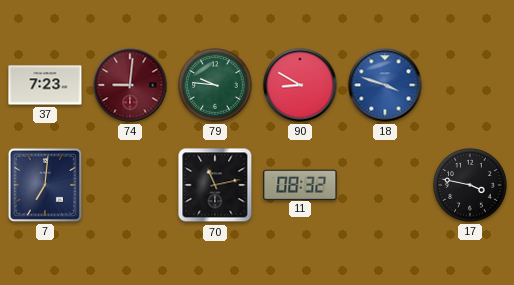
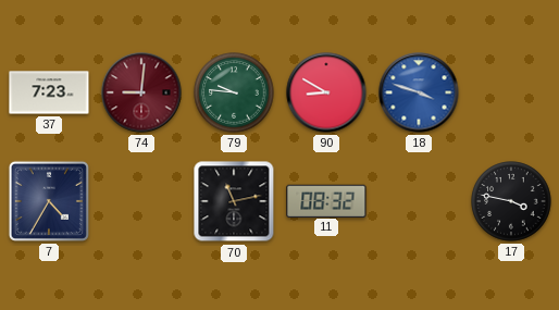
7: 7:01 -> 4:35
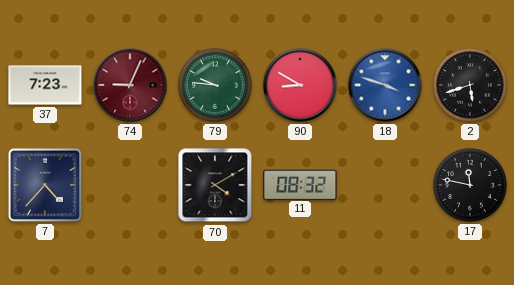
74: 9:01 -> 9:04
2: none -> 5:42
7: 4:35 -> 4:37
70: 11:13 -> 4:10
17: 3:47 -> 11:47
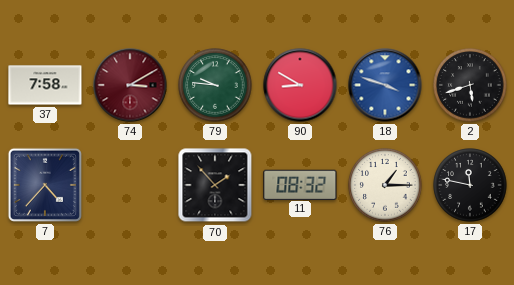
37: 7:23 -> 7:58
74: 9:04 -> 3:10
70: 4:10 -> 1:53
76: none -> 1:15
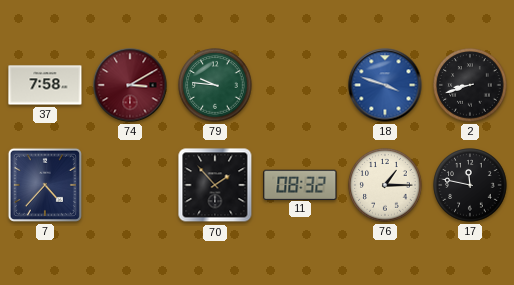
90: 8:50 -> none
2: 5:42 -> 8:42
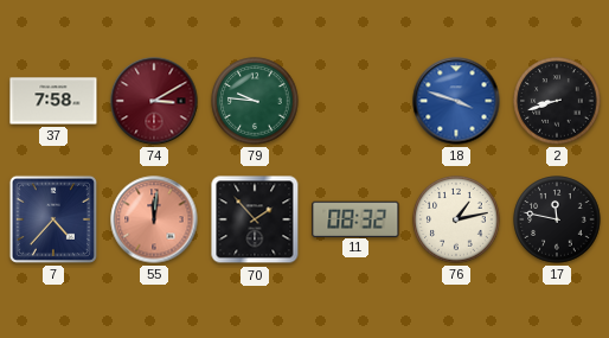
55: none -> 12:01
76: 1:15 -> 1:13
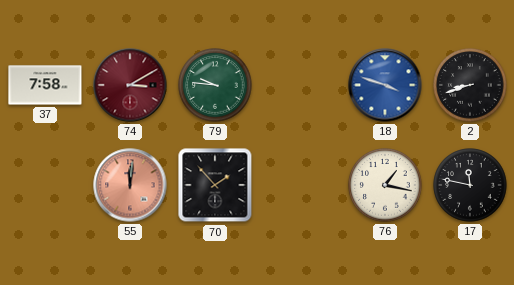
7: 4:37 -> none
11: 08:32 -> none
76: 1:13 -> 1:17
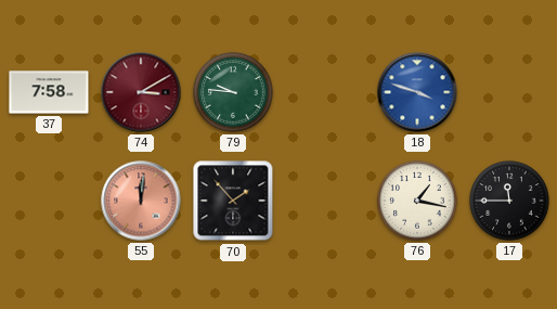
2: 8:42 -> none
17: 11:47 -> 11:45
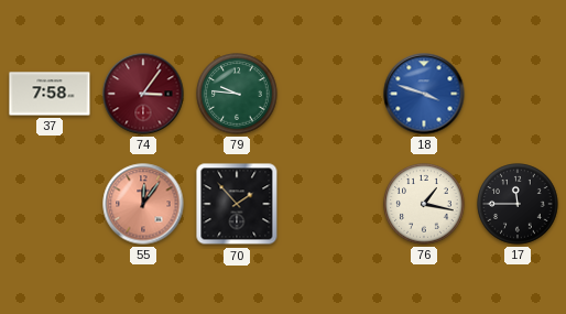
74: 3:10 -> 3:06
55: 12:01 -> 12:06
